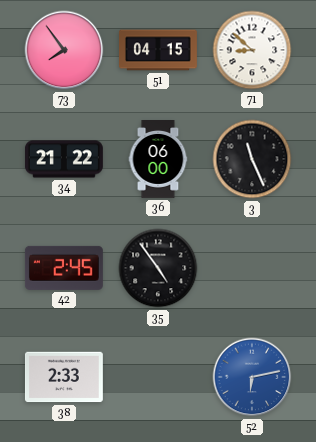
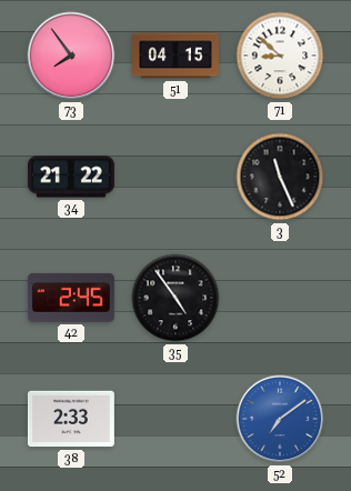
36: 06:00 -> none
52: 6:13 -> 7:09
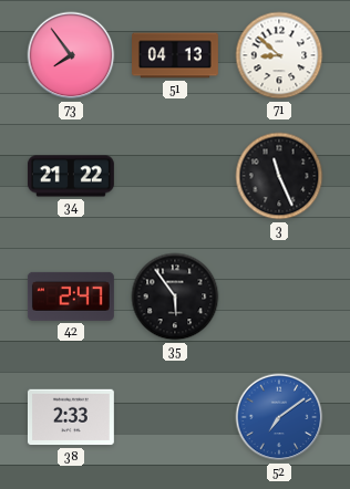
51: 04:15 -> 04:13
42: 2:45 -> 2:47
35: 4:54 -> 5:54
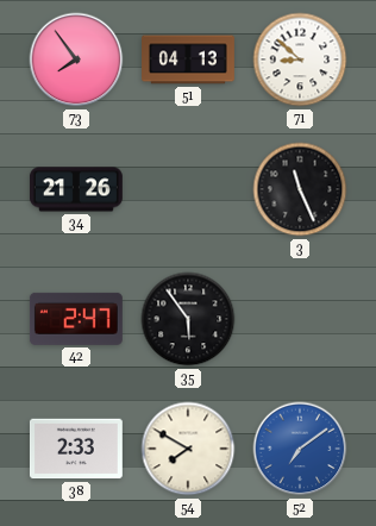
34: 21:22 -> 21:26
54: none -> 7:50
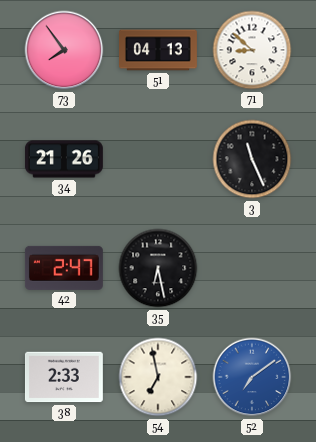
35: 5:54 -> 6:28
54: 7:50 -> 6:58
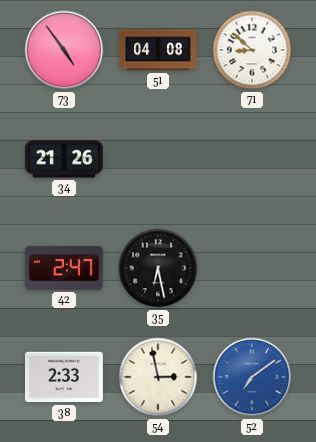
73: 7:54 -> 4:54
51: 04:13 -> 04:08
3: 11:26 -> none
54: 6:58 -> 2:58
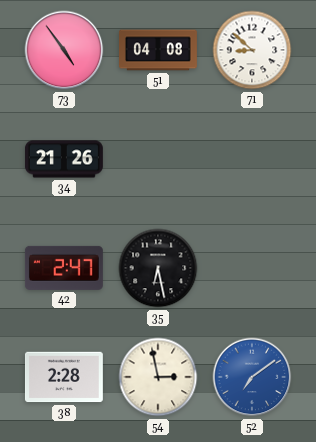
38: 2:33 -> 2:28
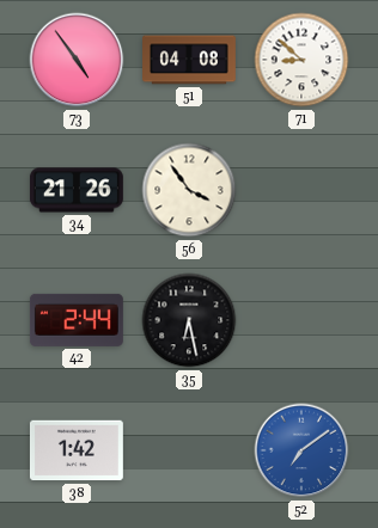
56: none -> 3:54
42: 2:47 -> 2:44
38: 2:28 -> 1:42
54: 2:58 -> none
